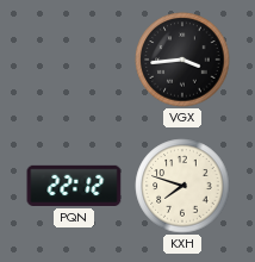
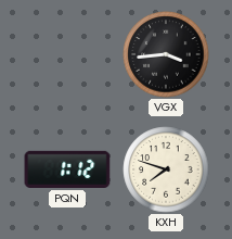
PQN: 22:12 -> 1:12
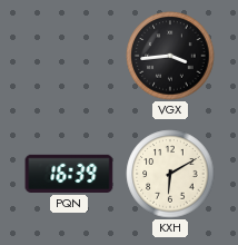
PQN: 1:12 -> 16:39
KXH: 7:48 -> 6:10
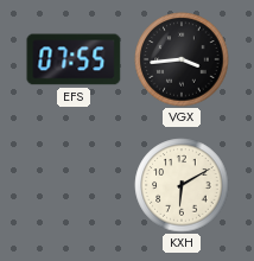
EFS: none -> 07:55
PQN: 16:39 -> none
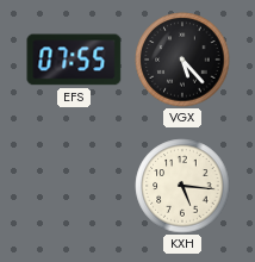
VGX: 3:44 -> 5:23
KXH: 6:10 -> 5:16
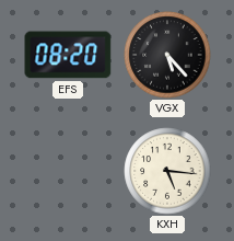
EFS: 07:55 -> 08:20
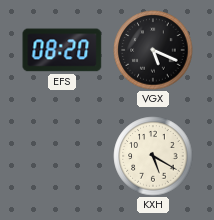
VGX: 5:23 -> 5:19
KXH: 5:16 -> 5:20
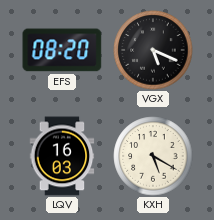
LQV: none -> 16:03
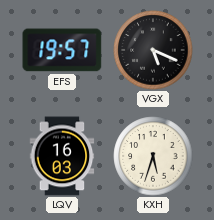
EFS: 08:20 -> 19:57
KXH: 5:20 -> 5:33
